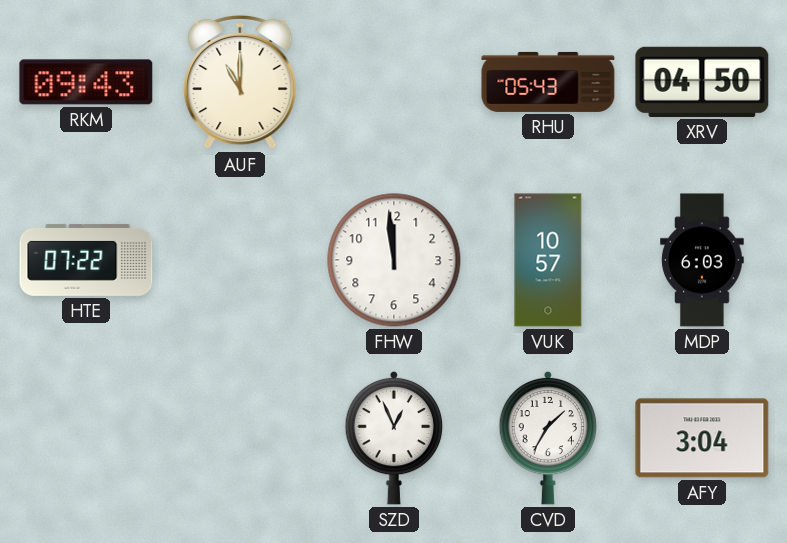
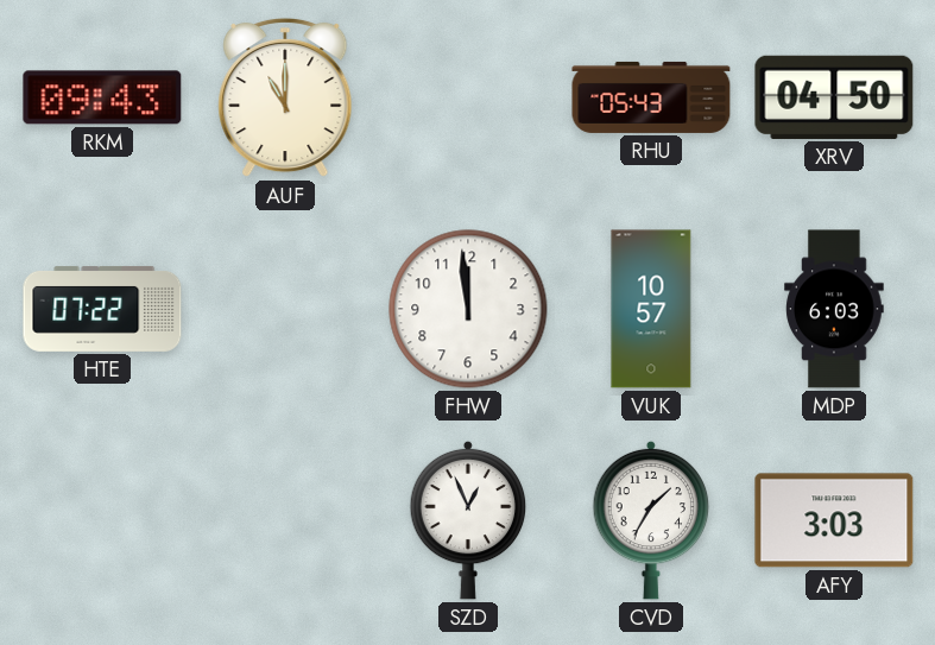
AFY: 3:04 -> 3:03
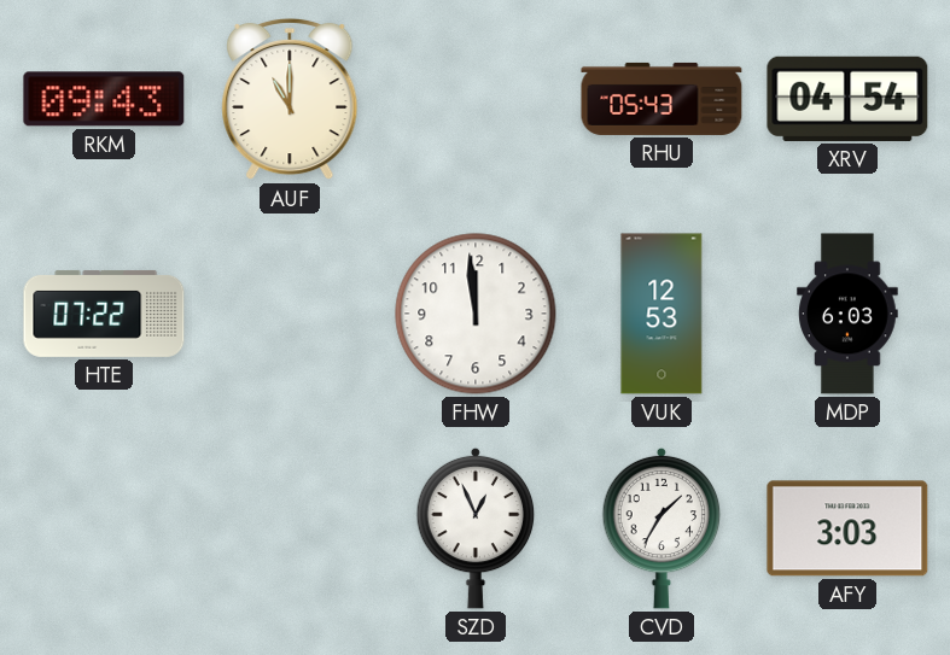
XRV: 04:50 -> 04:54
VUK: 10:57 -> 12:53
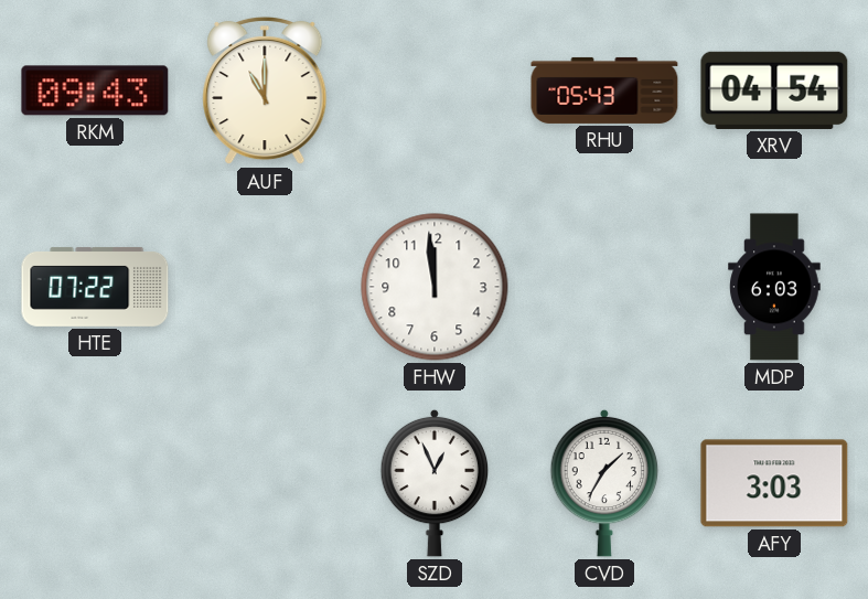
VUK: 12:53 -> none
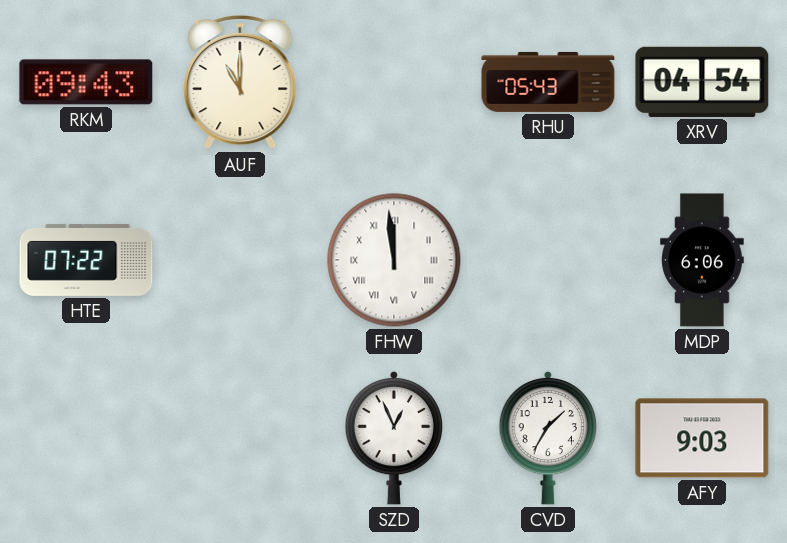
FHW numerals: Arabic -> Roman
MDP: 6:03 -> 6:06
AFY: 3:03 -> 9:03
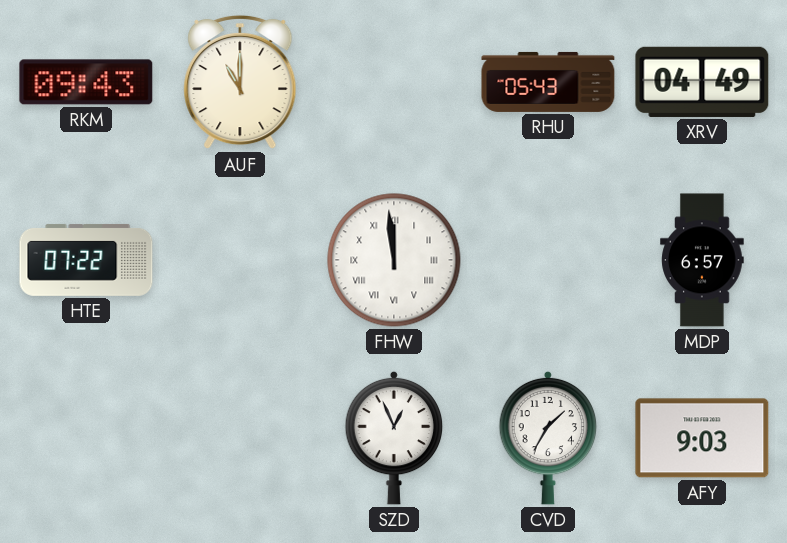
XRV: 04:54 -> 04:49
MDP: 6:06 -> 6:57
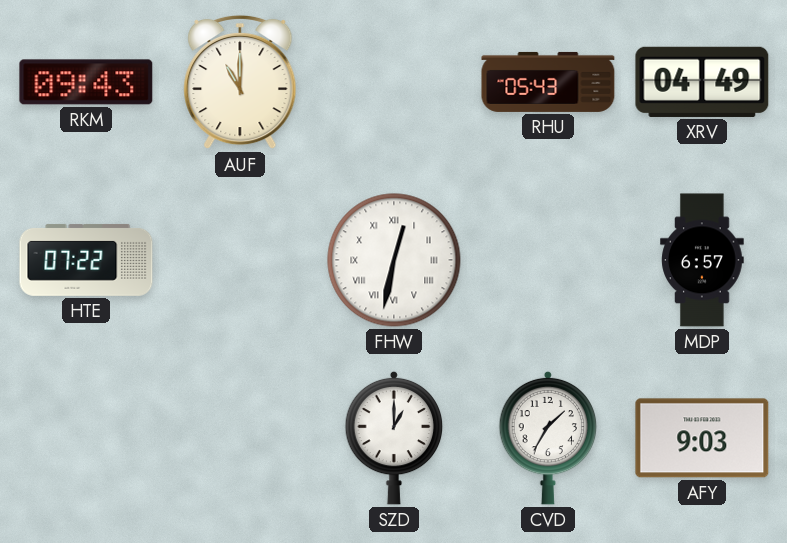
FHW: 11:59 -> 12:32
SZD: 12:56 -> 1:00
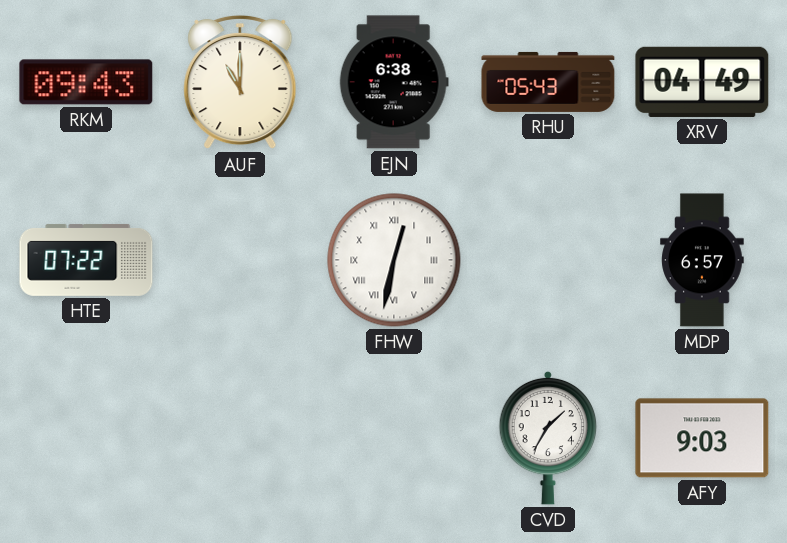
EJN: none -> 6:38
SZD: 1:00 -> none
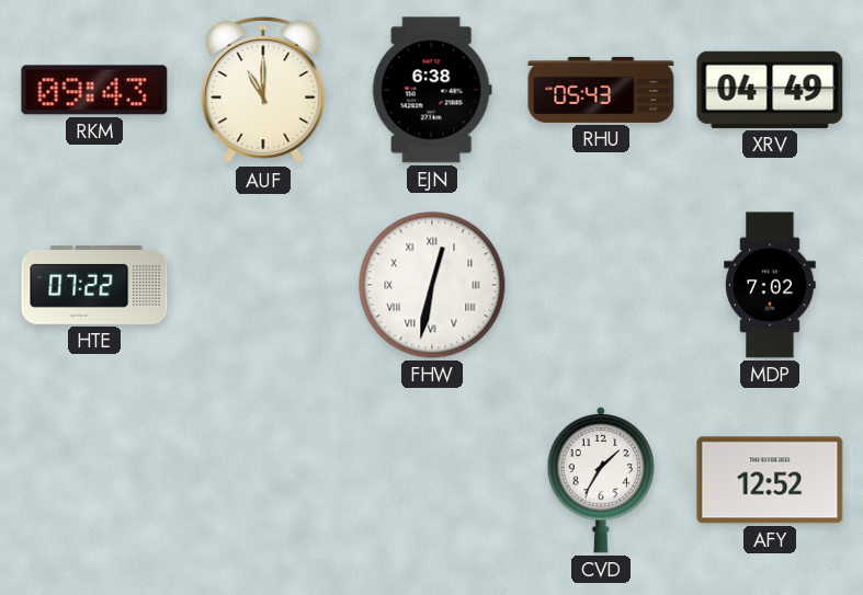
MDP: 6:57 -> 7:02
AFY: 9:03 -> 12:52
